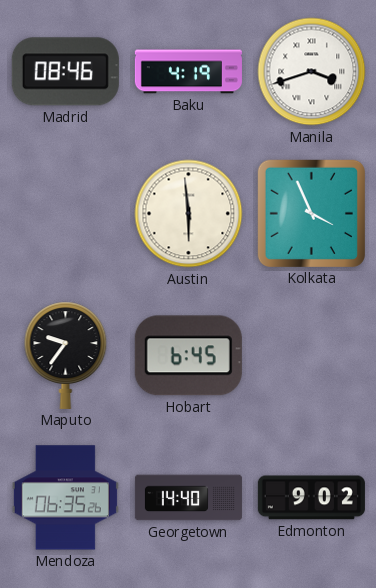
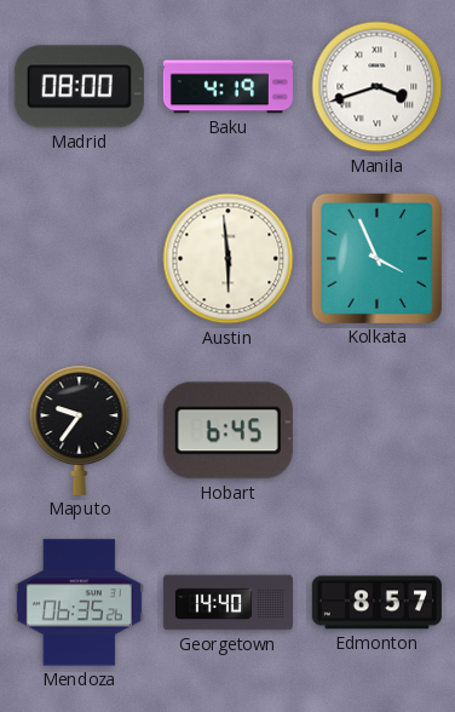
Madrid: 08:46 -> 08:00
Edmonton: 9:02 -> 8:57
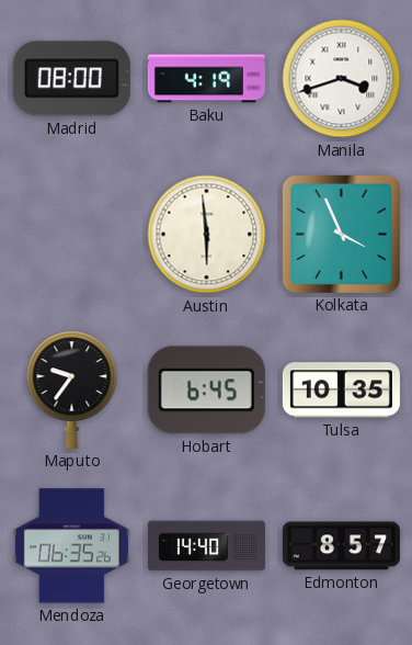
Tulsa: none -> 10:35
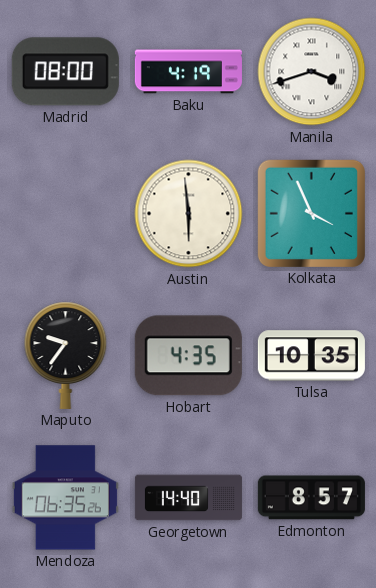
Hobart: 6:45 -> 4:35
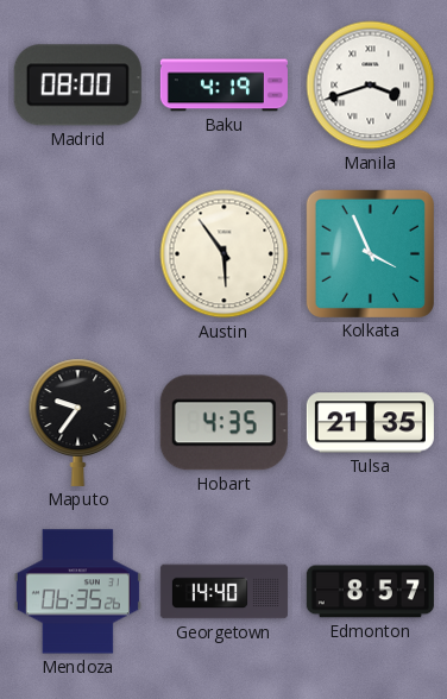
Austin: 5:59 -> 5:54
Tulsa: 10:35 -> 21:35
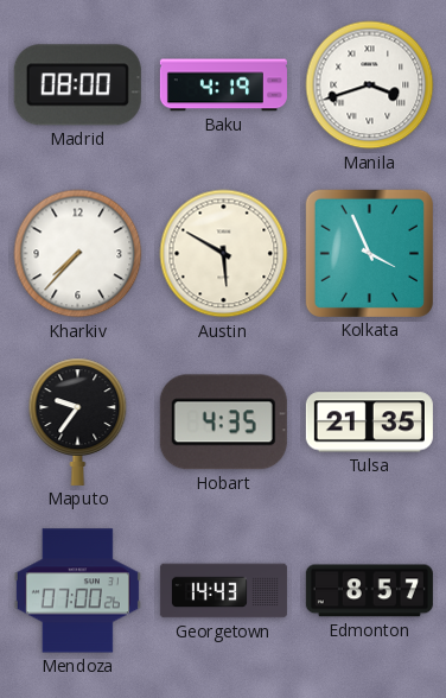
Kharkiv: none -> 7:37
Austin: 5:54 -> 5:50
Mendoza: 06:35 -> 07:00
Georgetown: 14:40 -> 14:43
